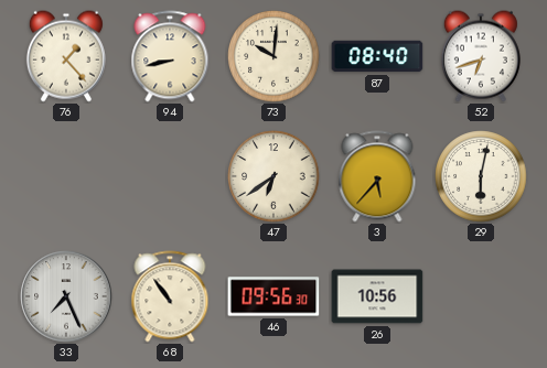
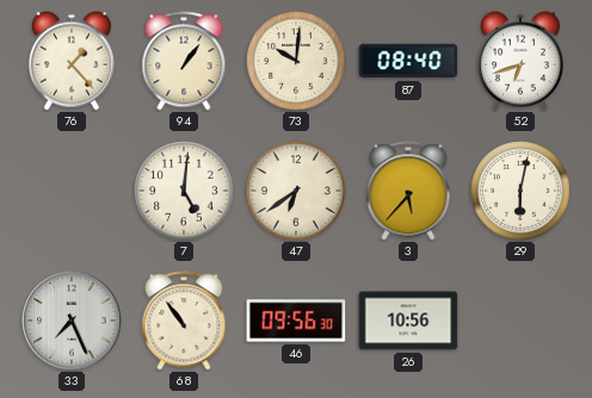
94: 8:43 -> 1:06
7: none -> 5:01
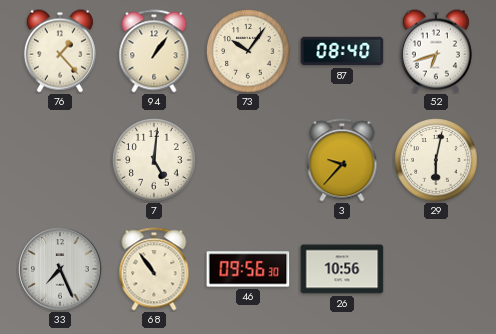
73: 10:01 -> 10:06
47: 6:39 -> none
3: 5:37 -> 9:37
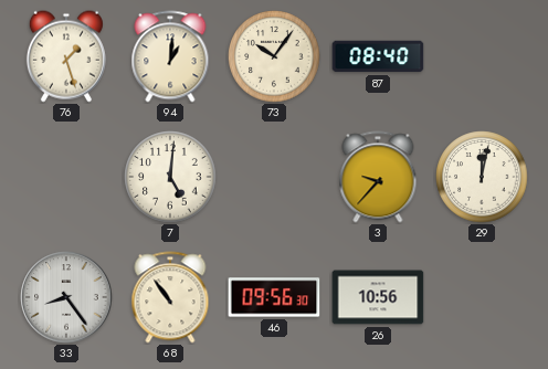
76: 1:23 -> 1:27
94: 1:06 -> 1:01
52: 6:42 -> none
29: 6:02 -> 12:02
33: 7:26 -> 8:24
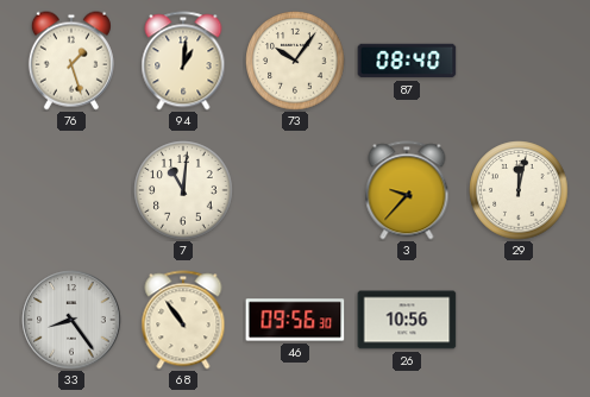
7: 5:01 -> 11:01
